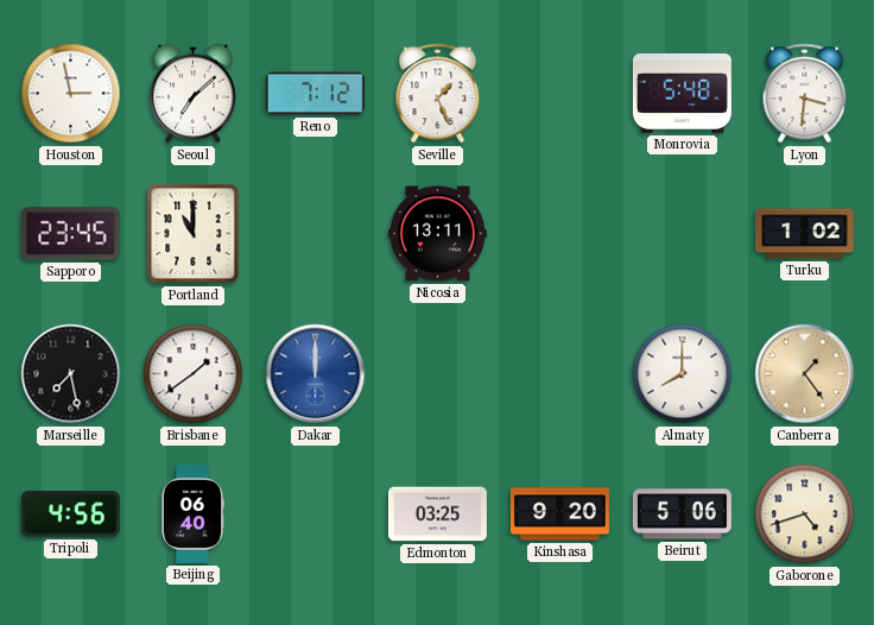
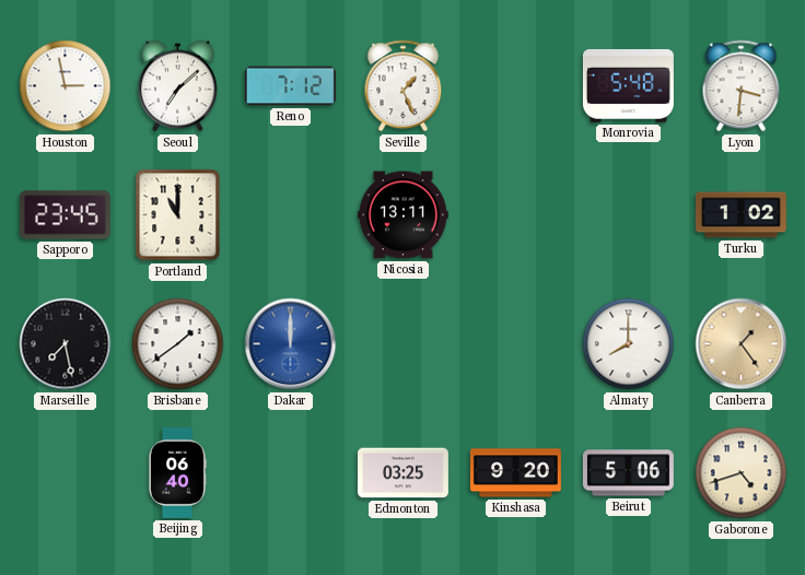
Tripoli: 4:56 -> none
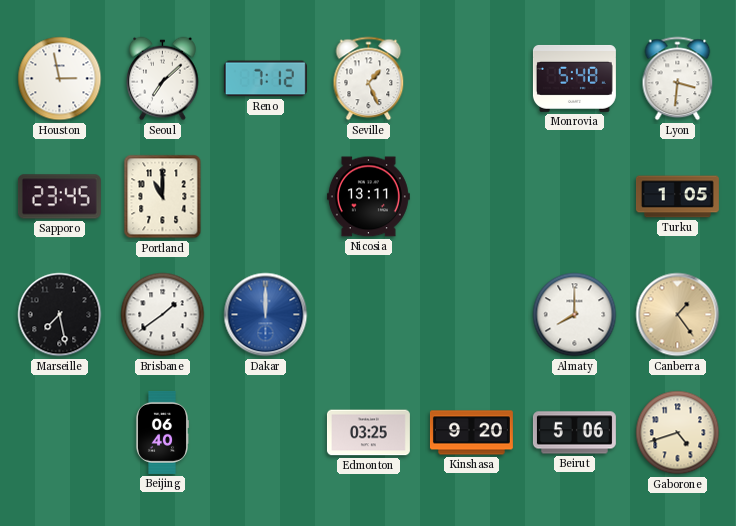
Turku: 1:02 -> 1:05
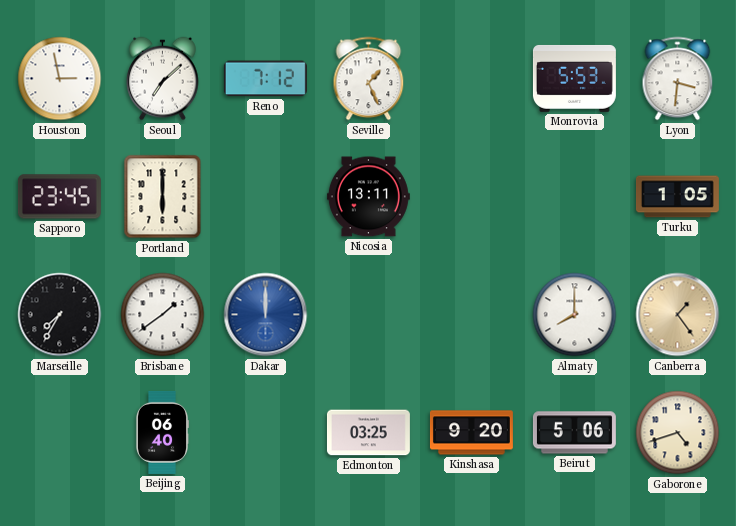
Monrovia: 5:48 -> 5:53
Portland: 11:00 -> 6:00
Marseille: 7:28 -> 7:35
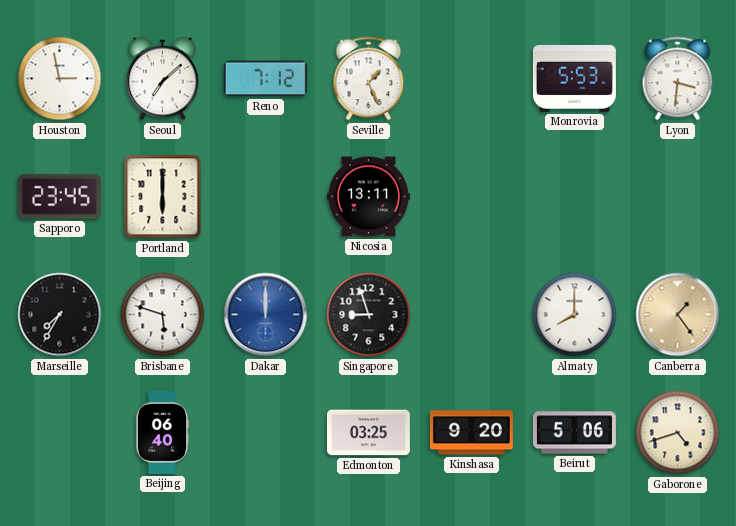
Turku: 1:05 -> none
Brisbane: 1:39 -> 5:48
Singapore: none -> 8:57
